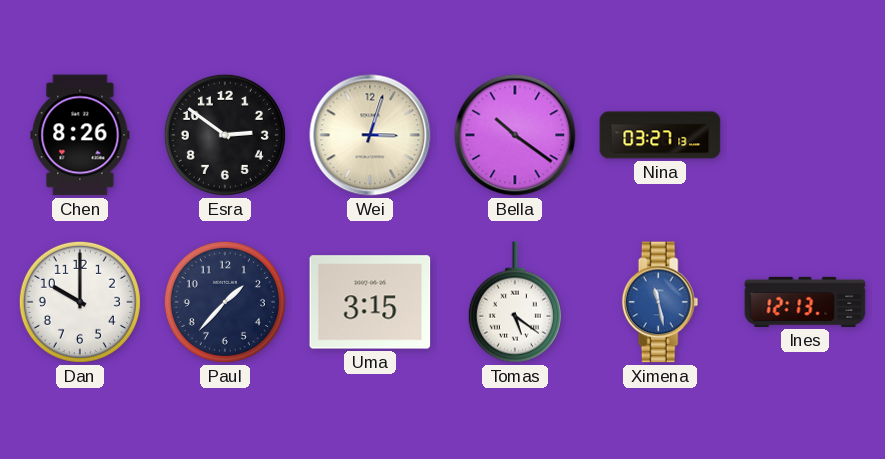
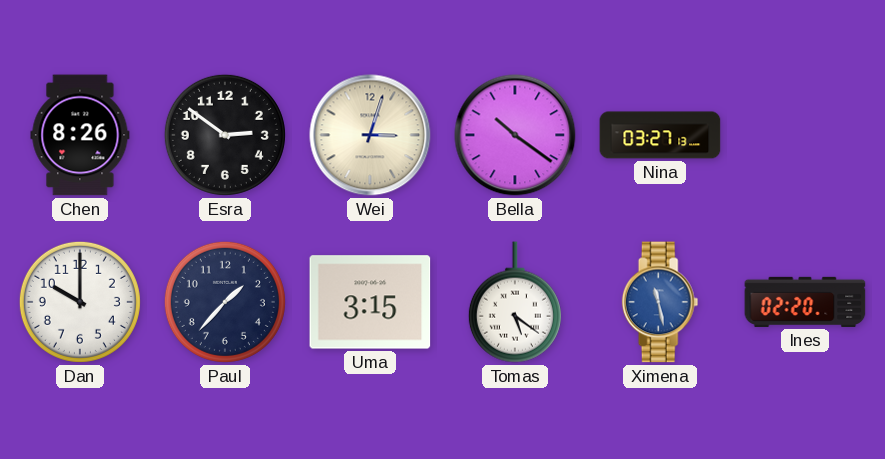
Ines: 12:13 -> 02:20
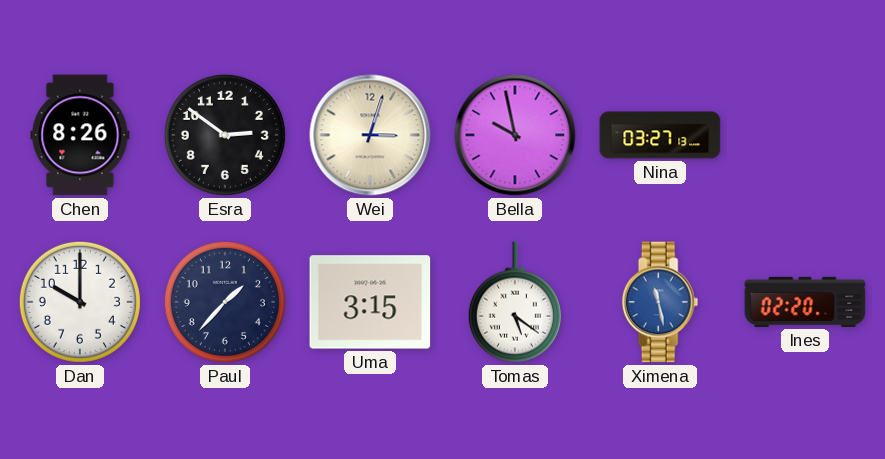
Bella: 10:21 -> 9:58
